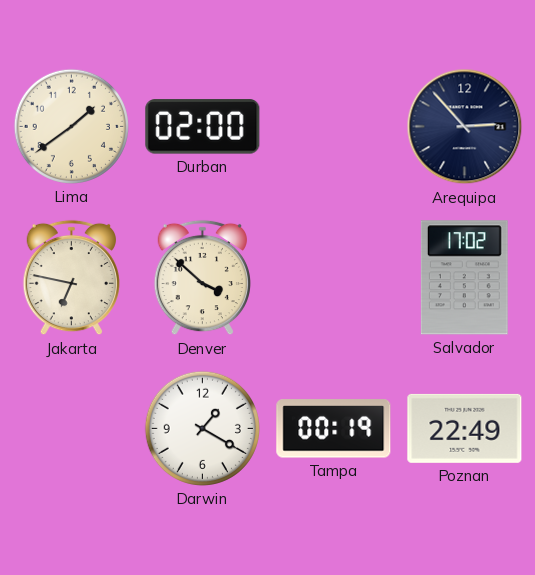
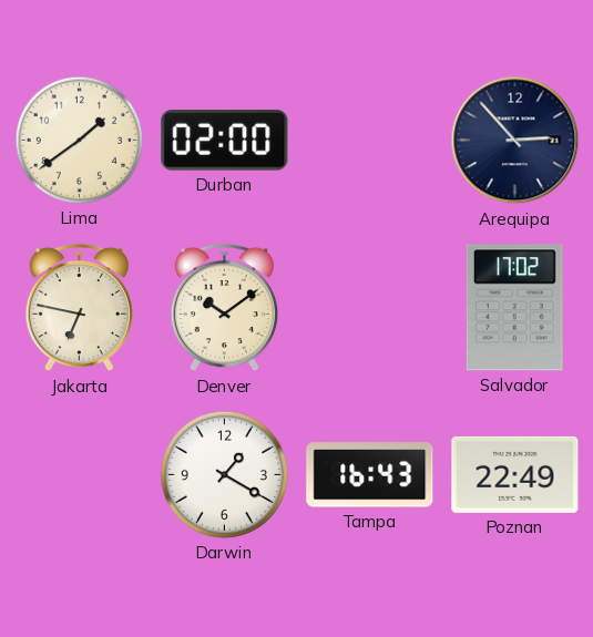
Denver: 3:52 -> 10:09
Tampa: 00:19 -> 16:43
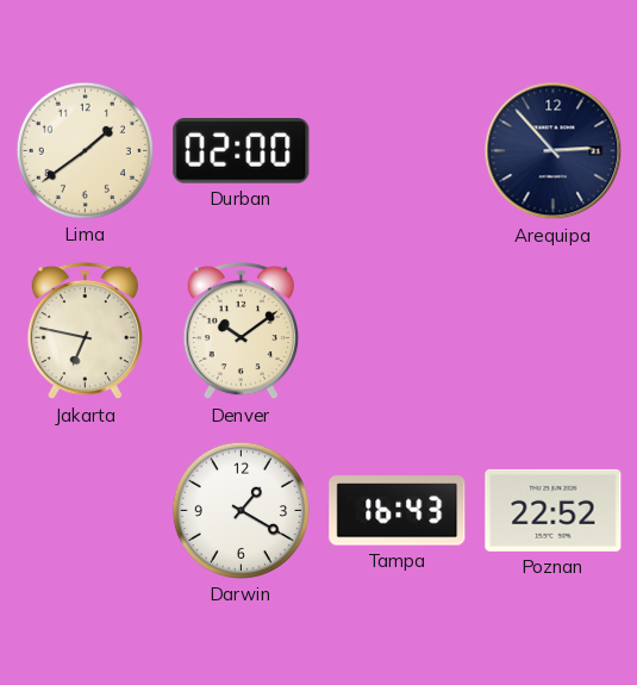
Salvador: 17:02 -> none
Poznan: 22:49 -> 22:52
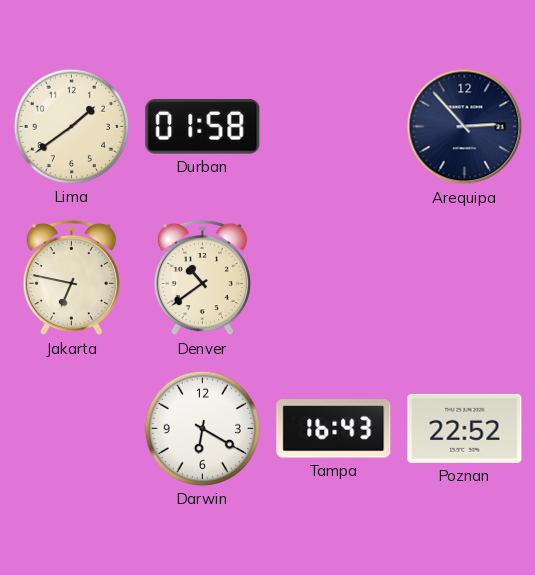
Durban: 02:00 -> 01:58
Denver: 10:09 -> 10:39
Darwin: 1:20 -> 6:20
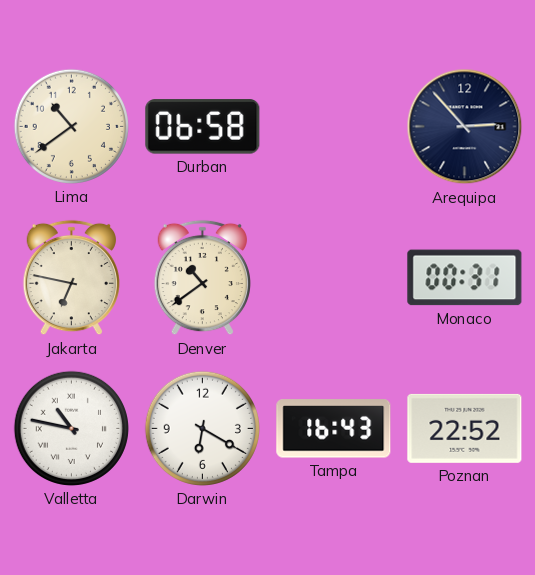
Lima: 1:39 -> 10:39
Durban: 01:58 -> 06:58
Monaco: none -> 00:31
Valletta: none -> 10:47
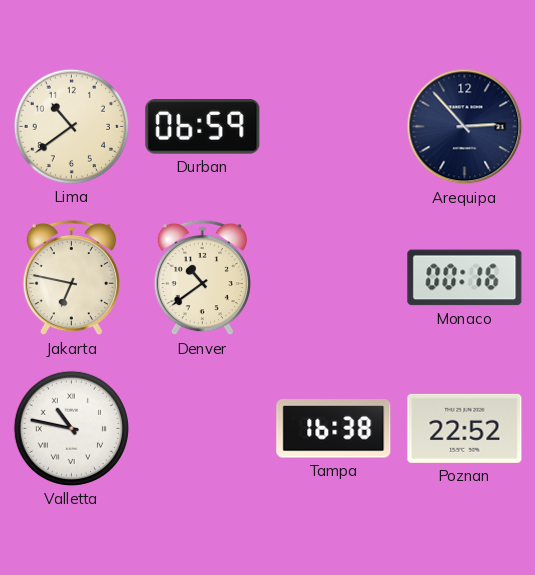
Durban: 06:58 -> 06:59
Monaco: 00:31 -> 00:16
Darwin: 6:20 -> none
Tampa: 16:43 -> 16:38
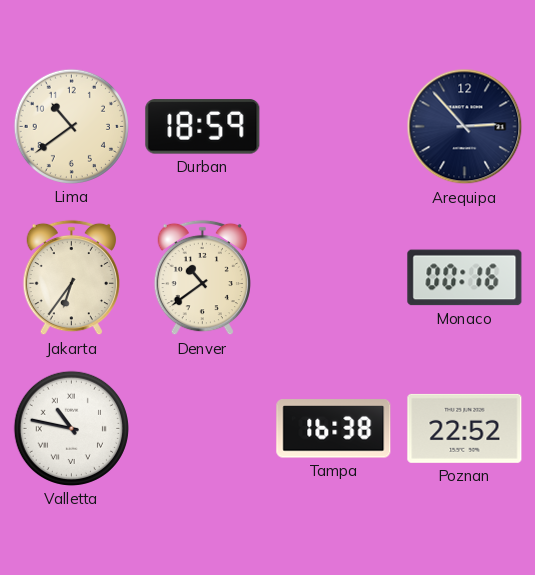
Durban: 06:59 -> 18:59
Jakarta: 6:47 -> 6:36
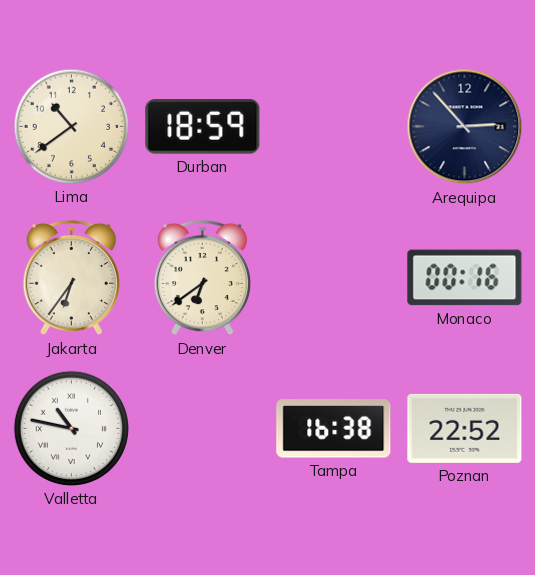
Denver: 10:39 -> 6:39
